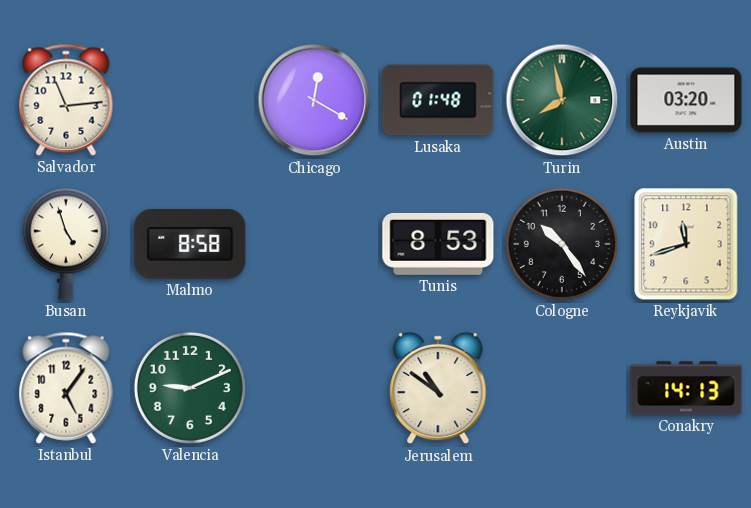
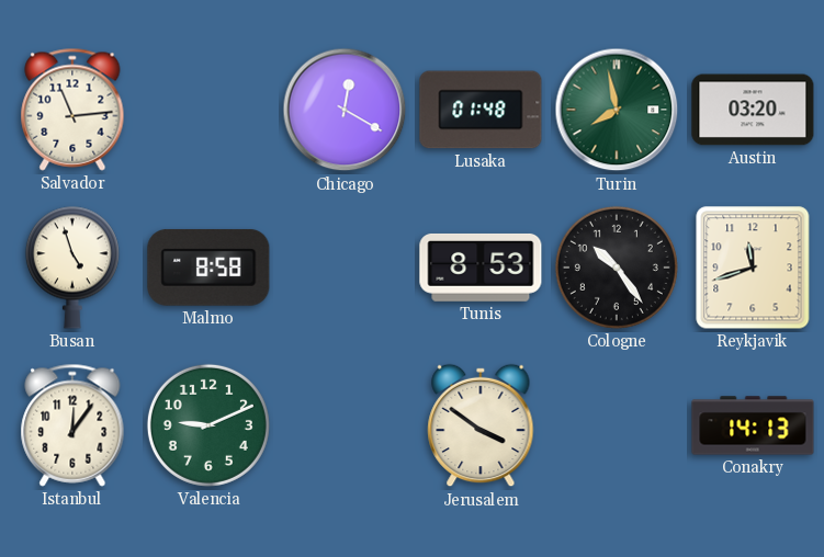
Istanbul: 5:06 -> 12:06
Jerusalem: 10:51 -> 3:51
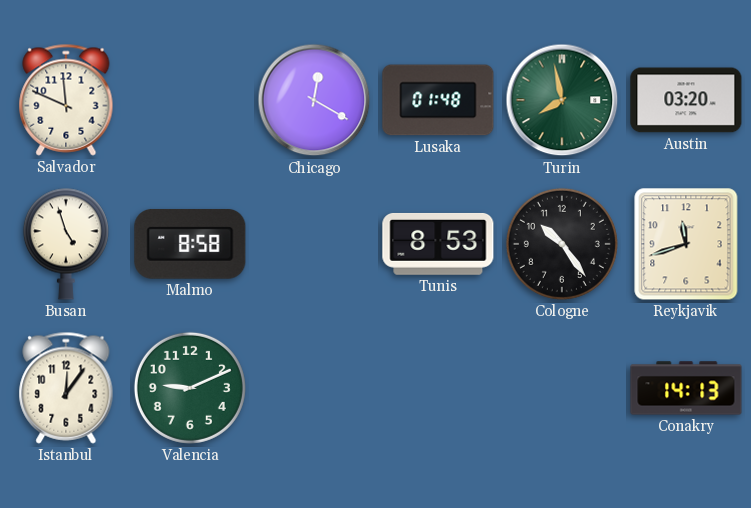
Salvador: 11:14 -> 11:49
Jerusalem: 3:51 -> none
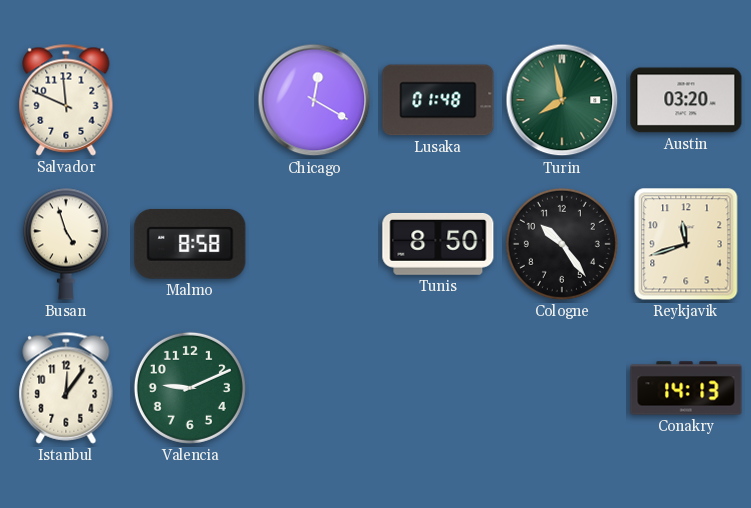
Tunis: 8:53 -> 8:50
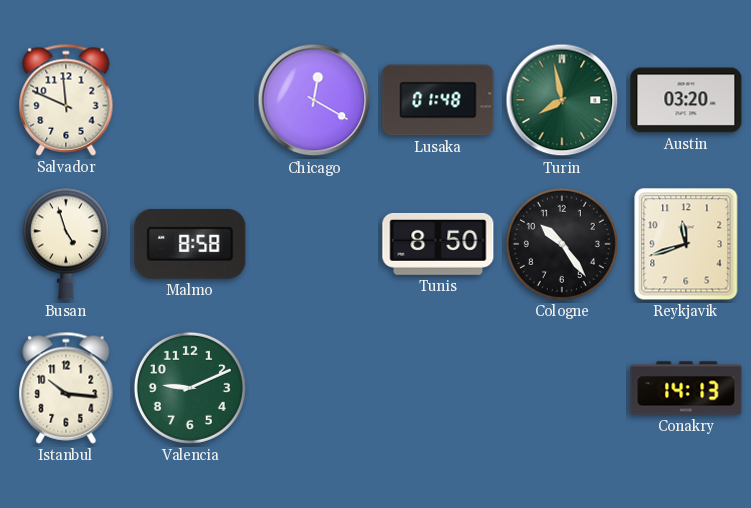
Istanbul: 12:06 -> 10:16
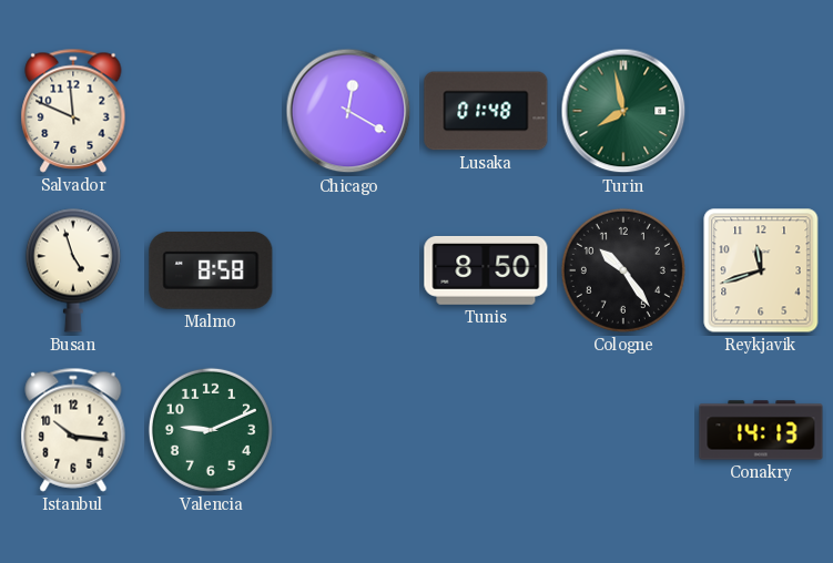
Austin: 03:20 -> none
